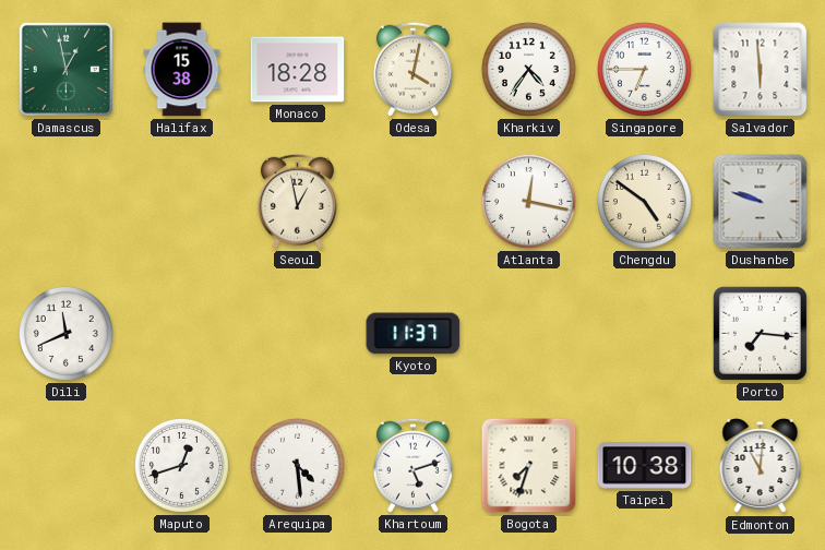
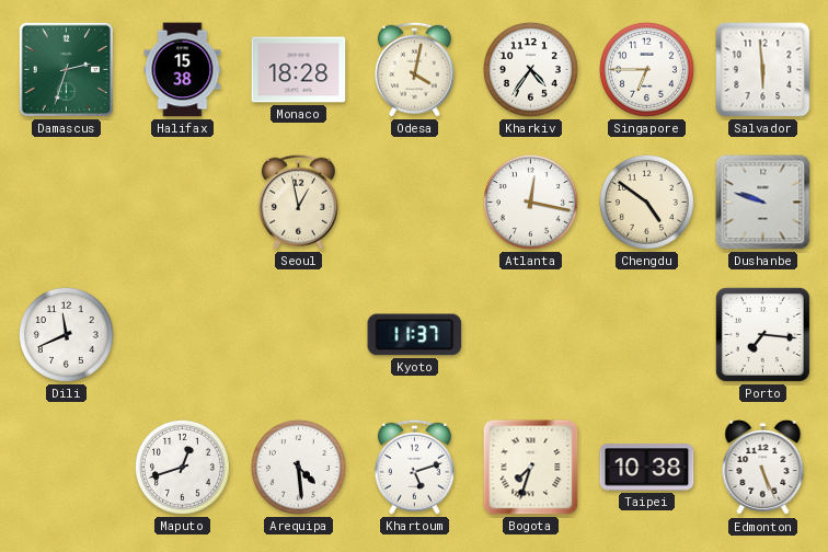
Damascus: 12:58 -> 2:33
Edmonton: 11:01 -> 5:26
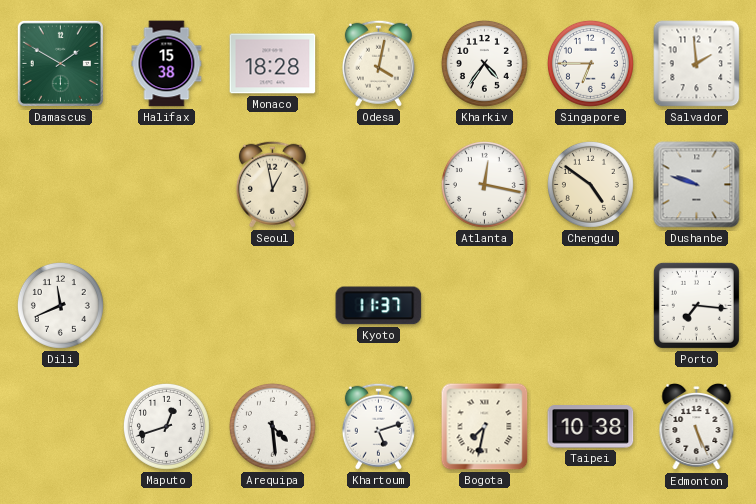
Damascus: 2:33 -> 1:50
Salvador: 5:59 -> 1:59
Bogota: 7:33 -> 7:32
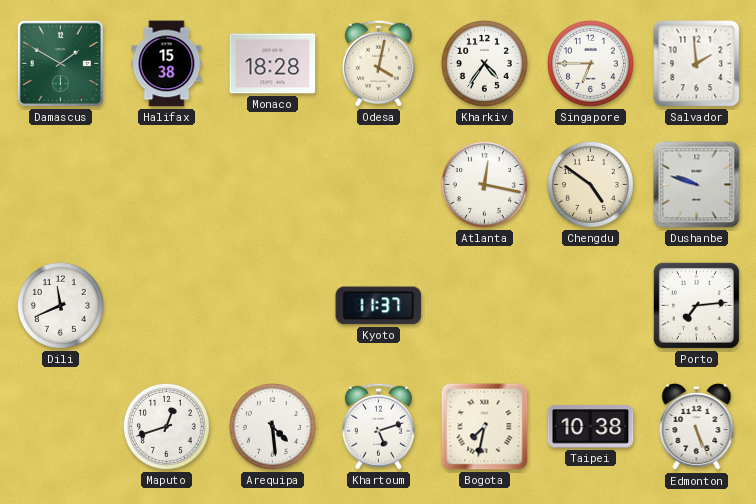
Seoul: 12:58 -> none
Porto: 7:16 -> 7:14
